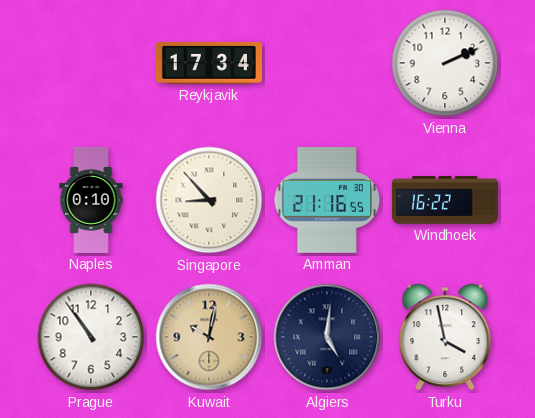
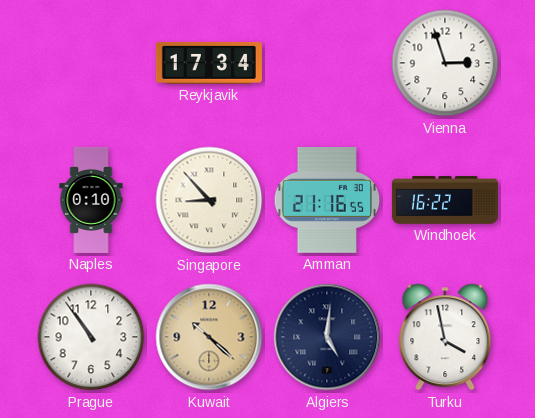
Vienna: 2:11 -> 2:57
Kuwait: 10:02 -> 10:22
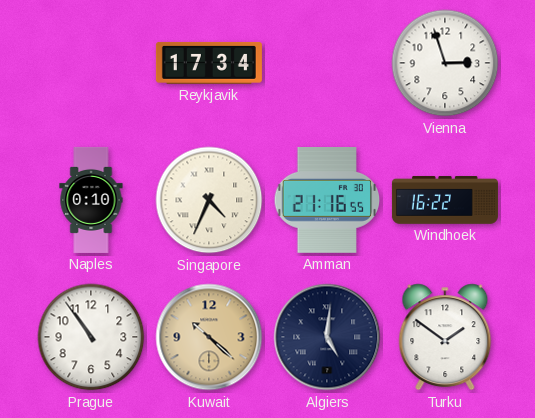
Singapore: 8:53 -> 4:34
Turku: 3:58 -> 1:51
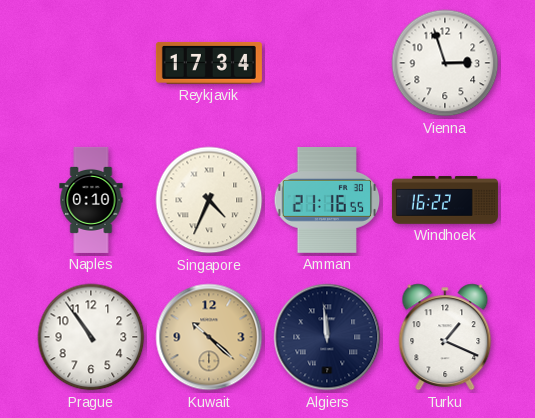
Algiers: 5:01 -> 11:59
Turku: 1:51 -> 1:19
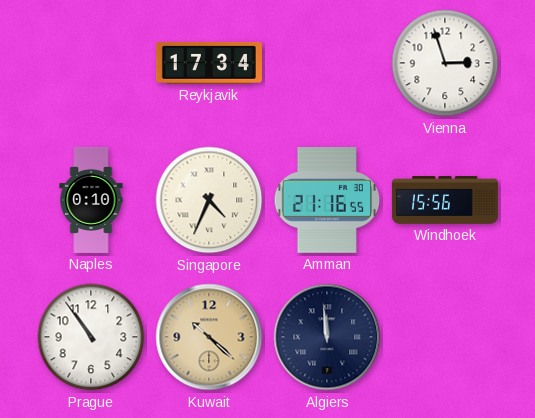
Windhoek: 16:22 -> 15:56
Turku: 1:19 -> none
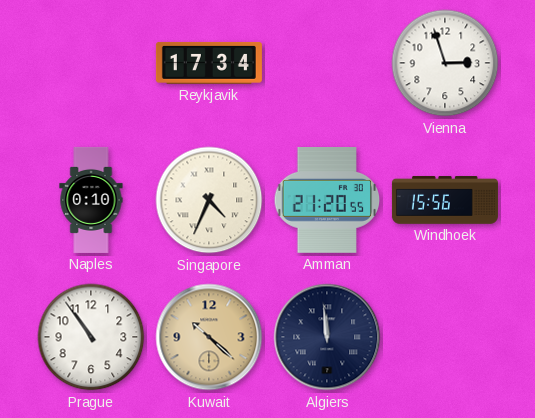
Amman: 21:16 -> 21:20
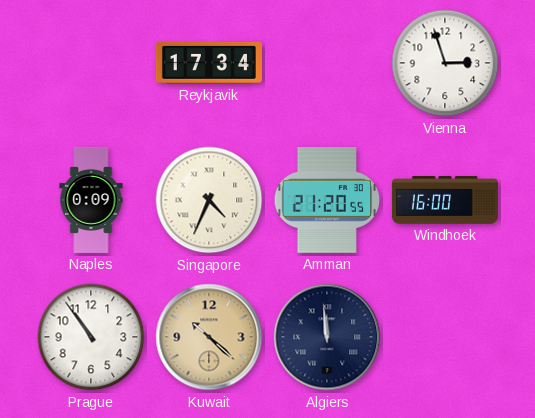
Naples: 0:10 -> 0:09
Windhoek: 15:56 -> 16:00
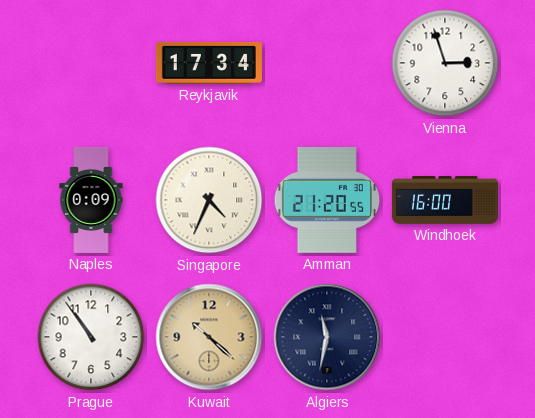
Algiers: 11:59 -> 11:32
